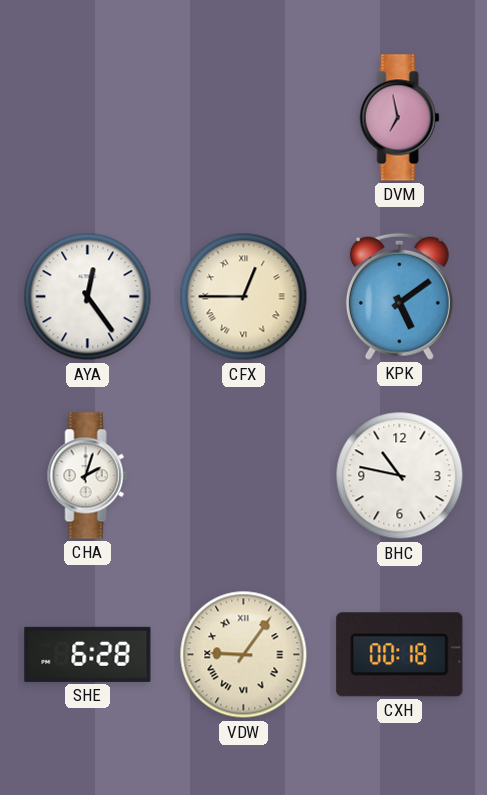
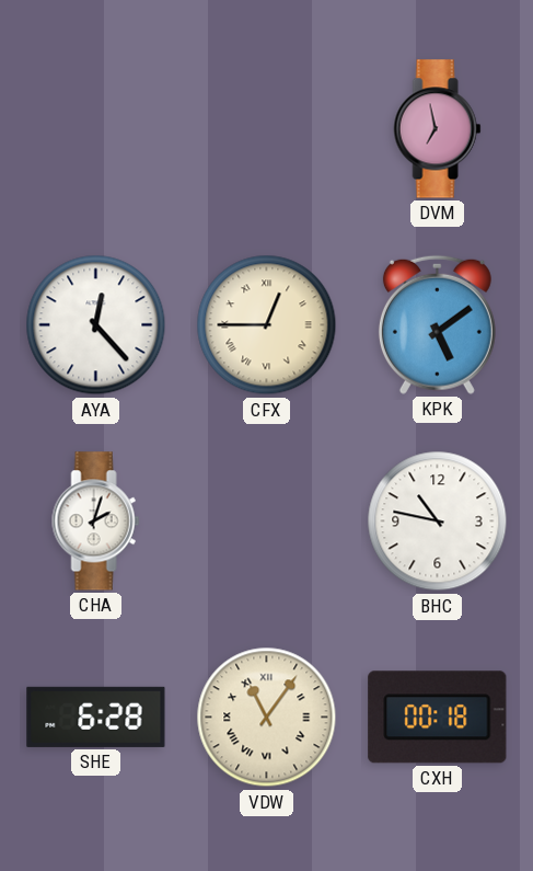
AYA: 12:24 -> 12:23
VDW: 9:06 -> 11:06
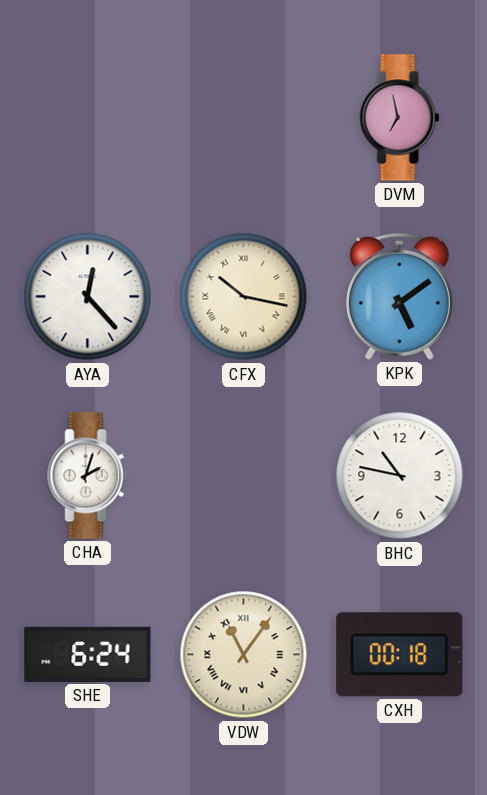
CFX: 12:45 -> 10:17
SHE: 6:28 -> 6:24
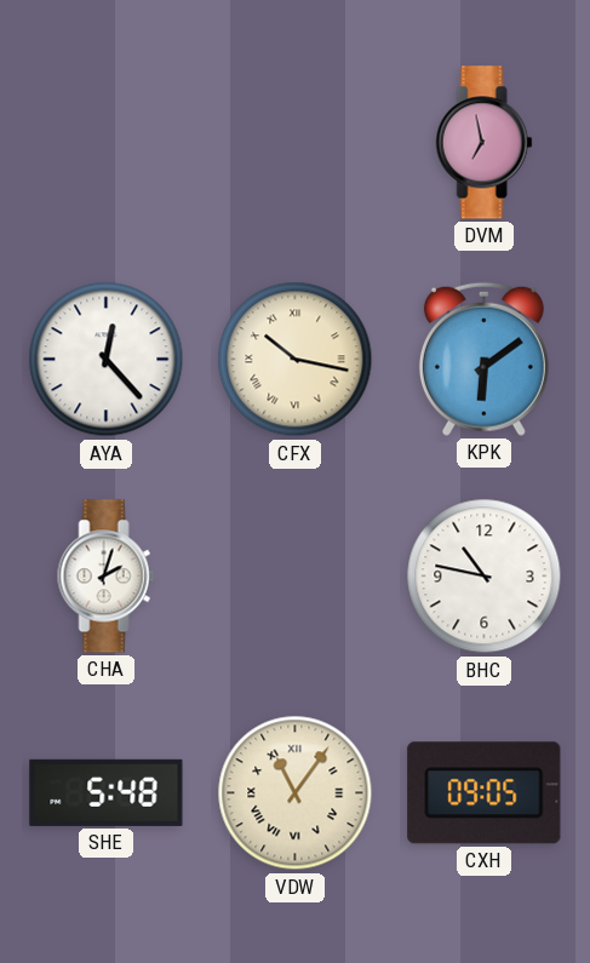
KPK: 5:09 -> 6:09
SHE: 6:24 -> 5:48
CXH: 00:18 -> 09:05
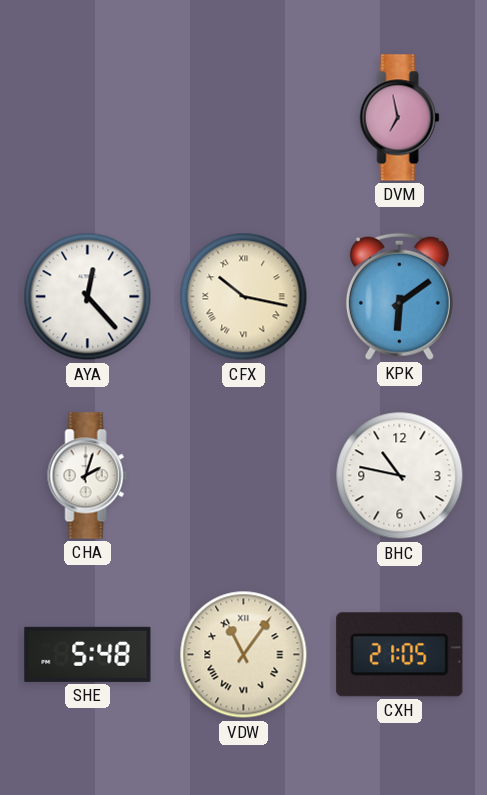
CXH: 09:05 -> 21:05
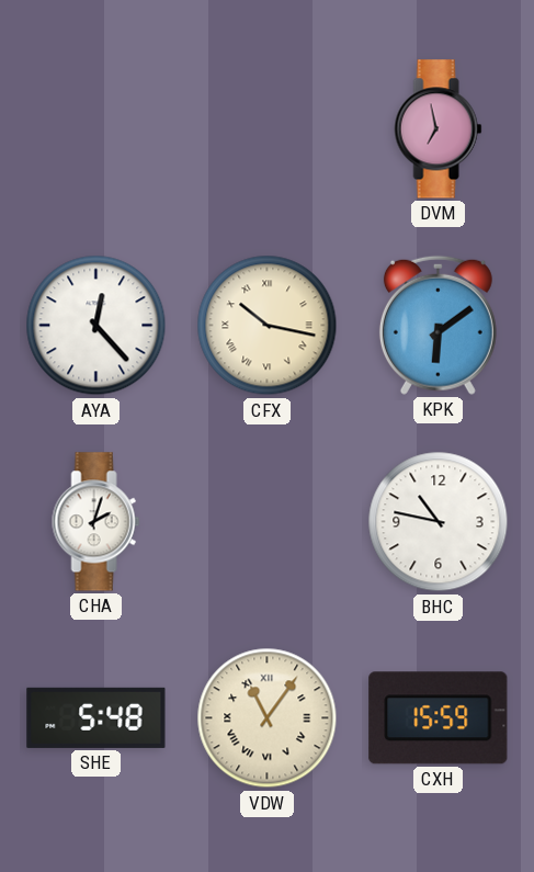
CXH: 21:05 -> 15:59
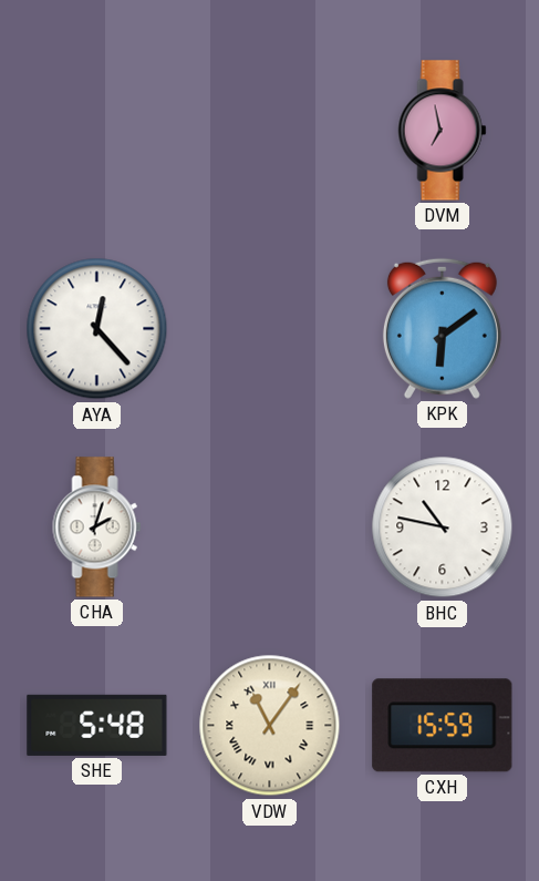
CFX: 10:17 -> none
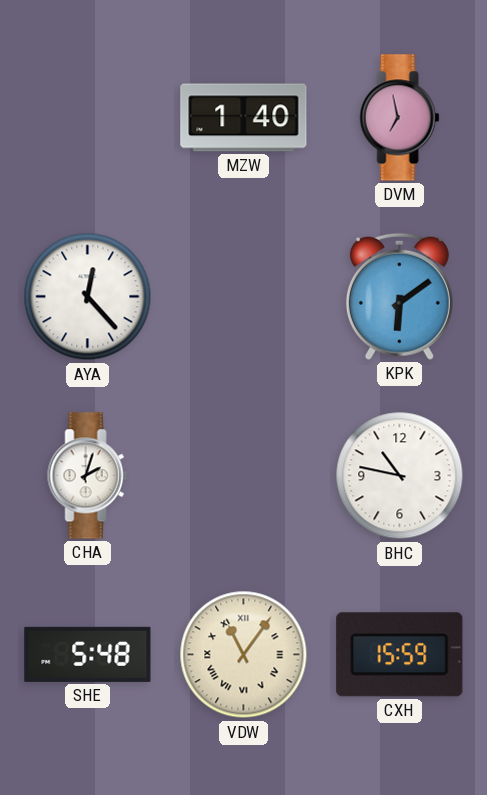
MZW: none -> 1:40
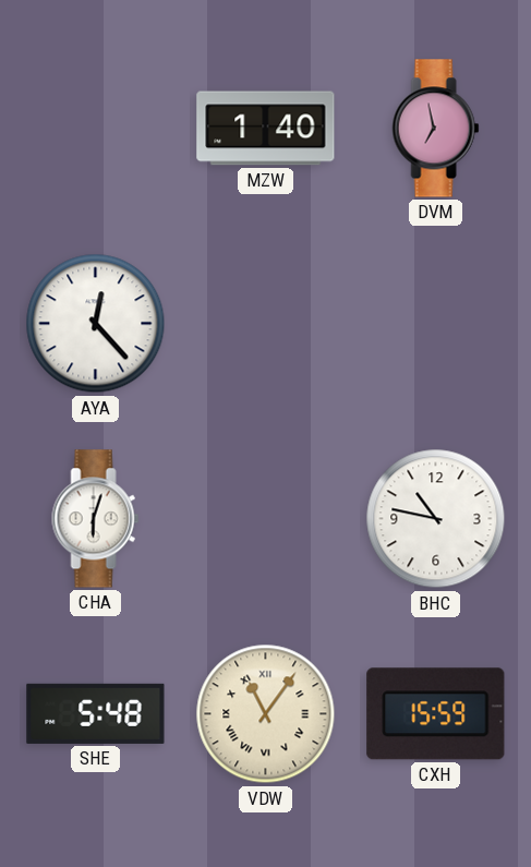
KPK: 6:09 -> none
CHA: 2:03 -> 6:03
